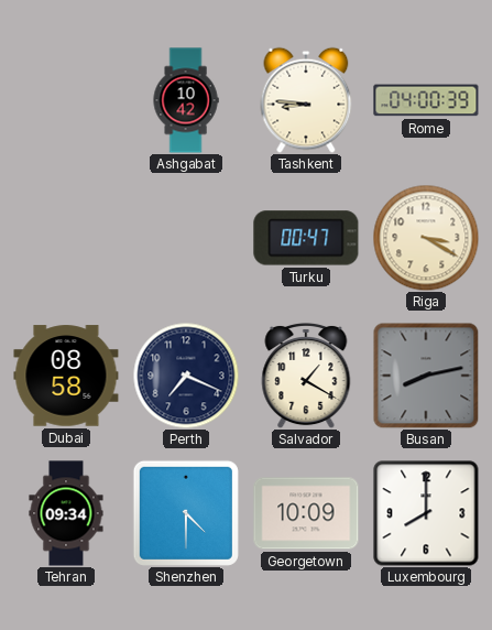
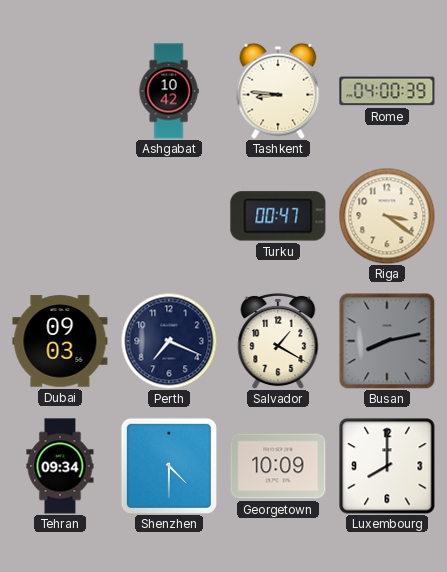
Riga: 3:20 -> 3:21
Dubai: 08:58 -> 09:03
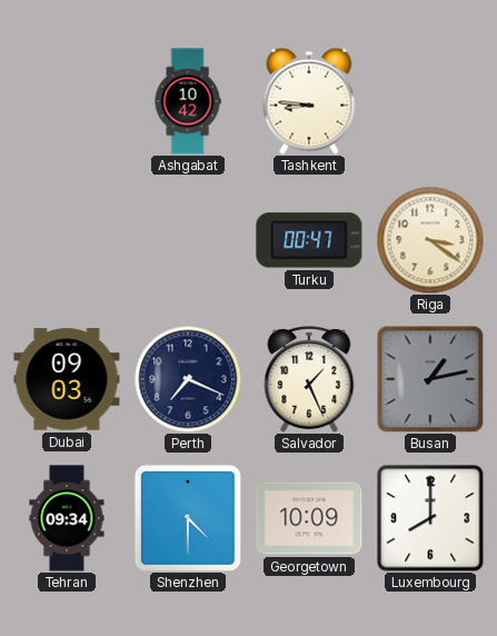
Rome: 04:00 -> none
Salvador: 1:20 -> 1:26
Busan: 8:13 -> 1:13
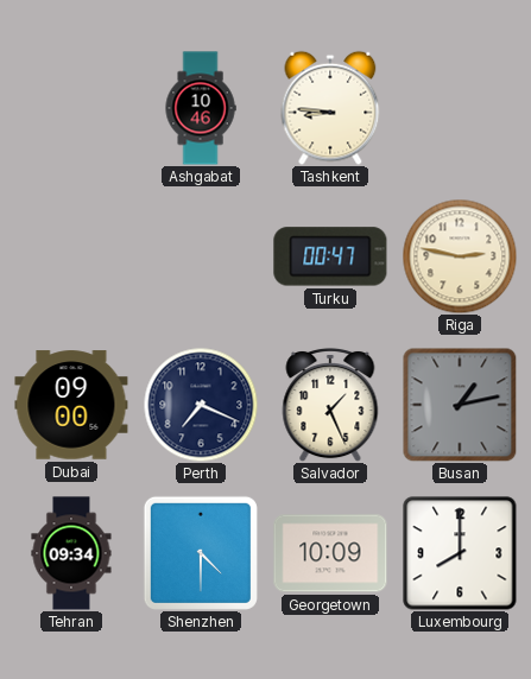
Ashgabat: 10:42 -> 10:46
Riga: 3:21 -> 2:47
Dubai: 09:03 -> 09:00
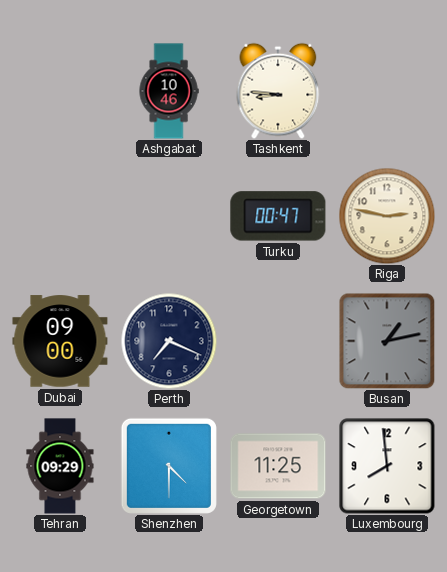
Salvador: 1:26 -> none
Tehran: 09:34 -> 09:29
Georgetown: 10:09 -> 11:25
Luxembourg: 8:00 -> 7:59
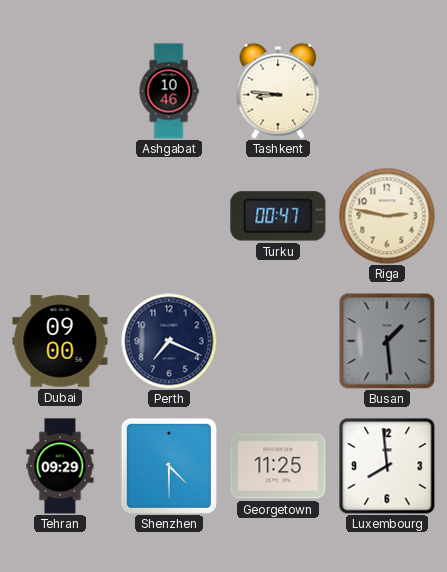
Busan: 1:13 -> 1:29
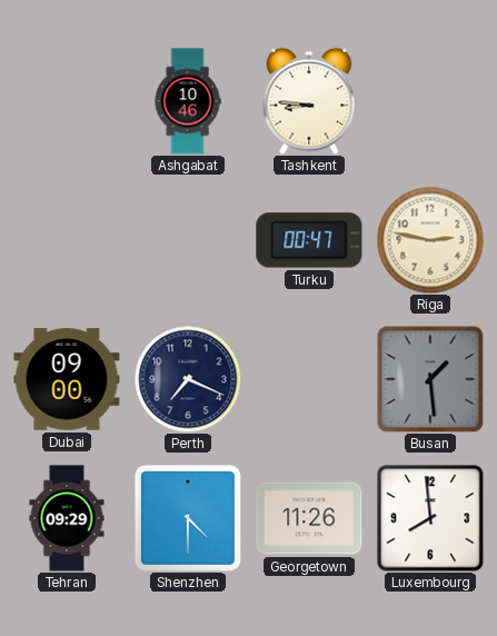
Georgetown: 11:25 -> 11:26
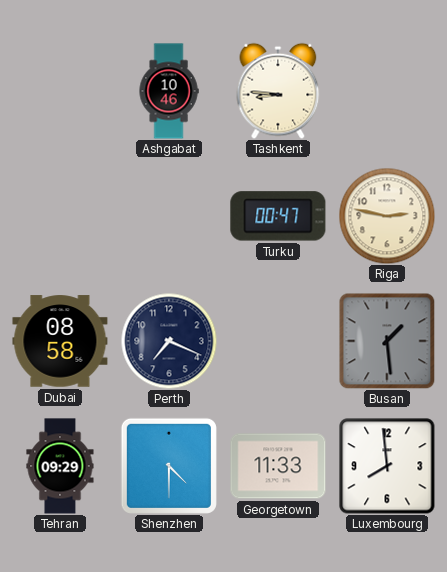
Dubai: 09:00 -> 08:58
Georgetown: 11:26 -> 11:33
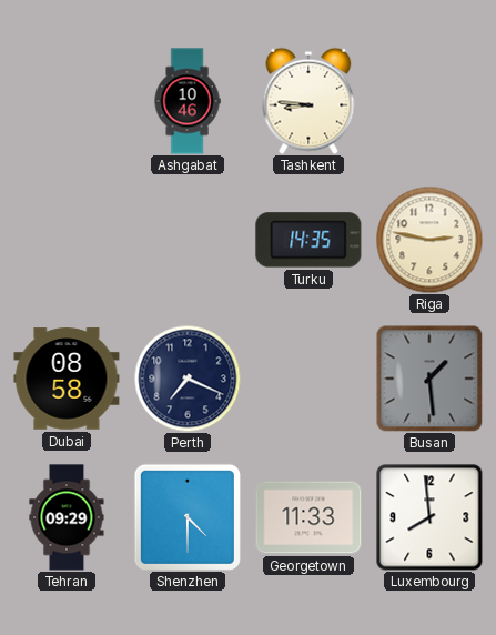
Turku: 00:47 -> 14:35
